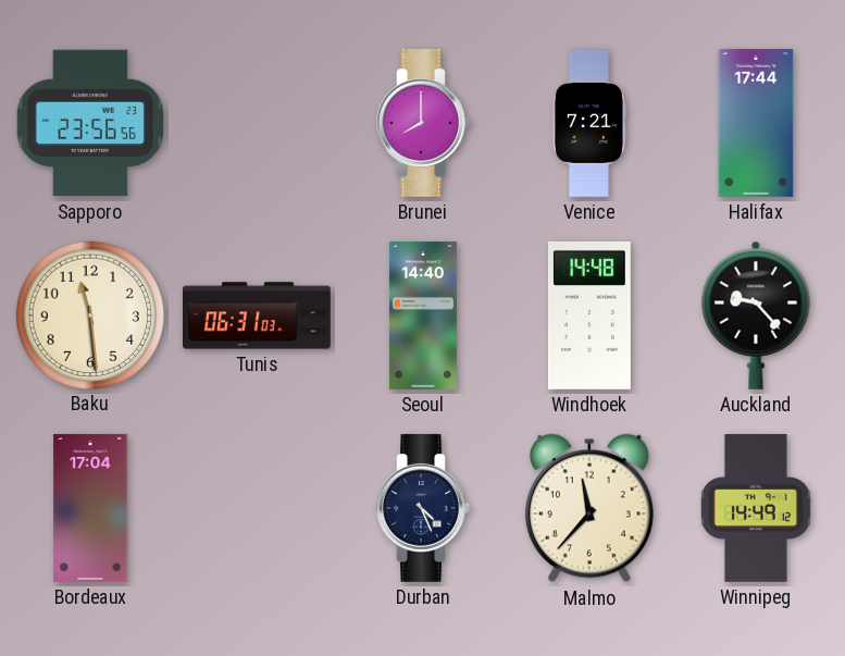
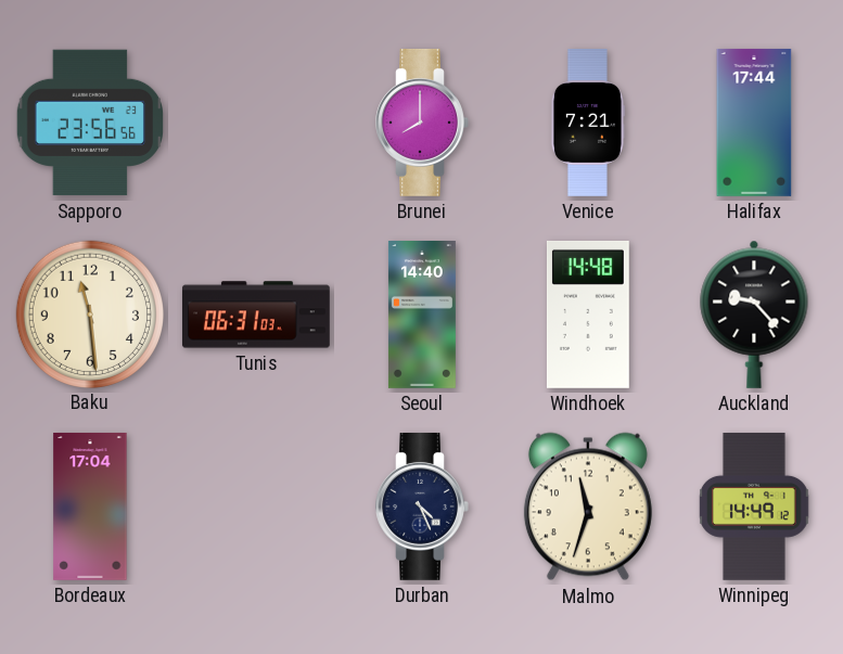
Malmo: 11:37 -> 11:33
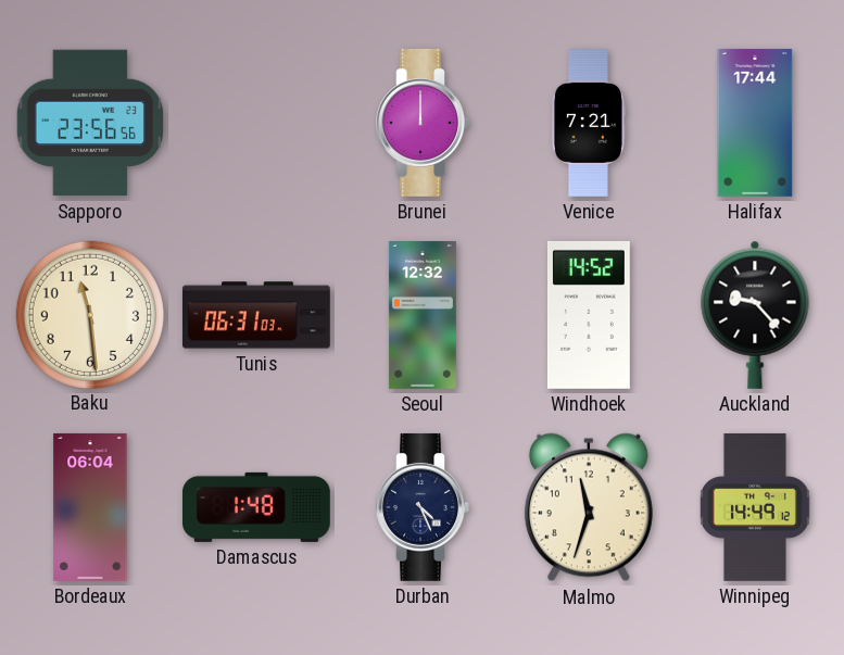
Brunei: 8:00 -> 12:00
Seoul: 14:40 -> 12:32
Windhoek: 14:48 -> 14:52
Bordeaux: 17:04 -> 06:04
Damascus: none -> 1:48
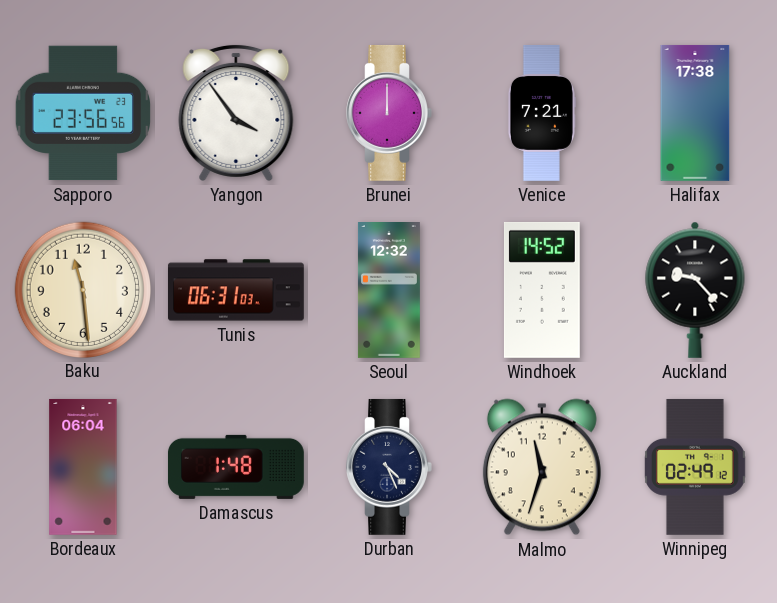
Yangon: none -> 3:54
Halifax: 17:44 -> 17:38
Winnipeg: 14:49 -> 02:49
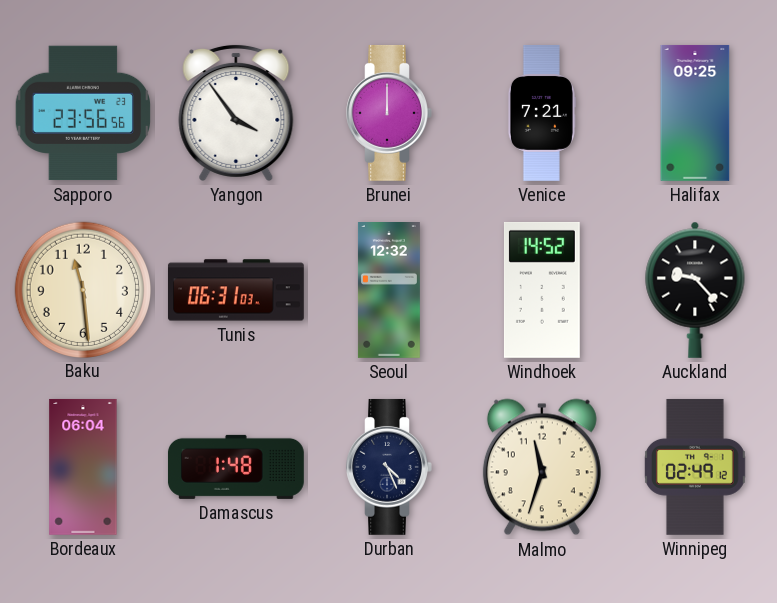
Halifax: 17:38 -> 09:25
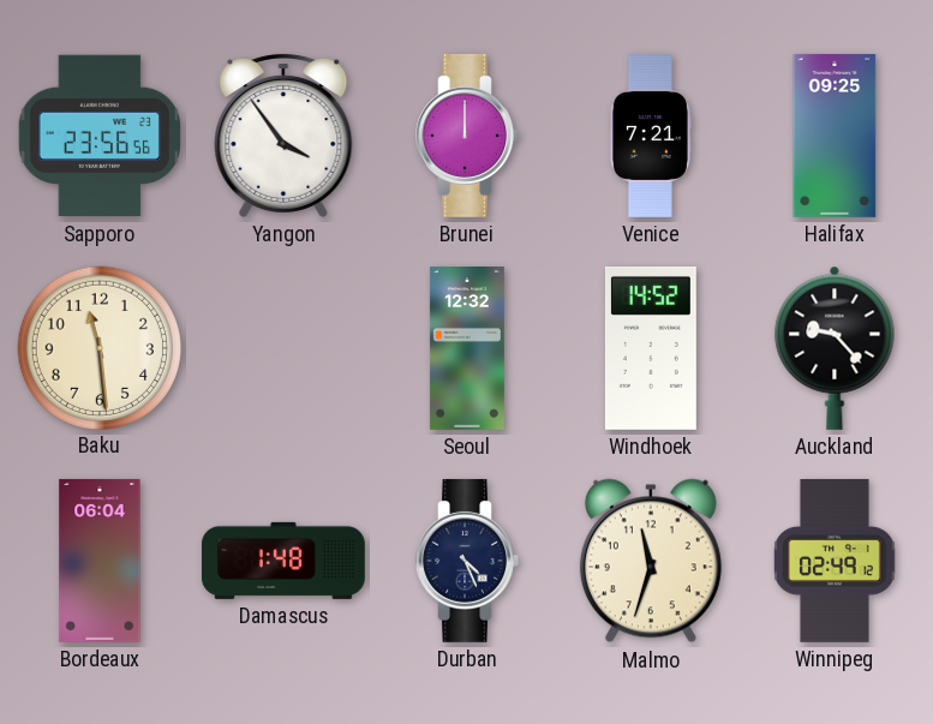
Tunis: 06:31 -> none
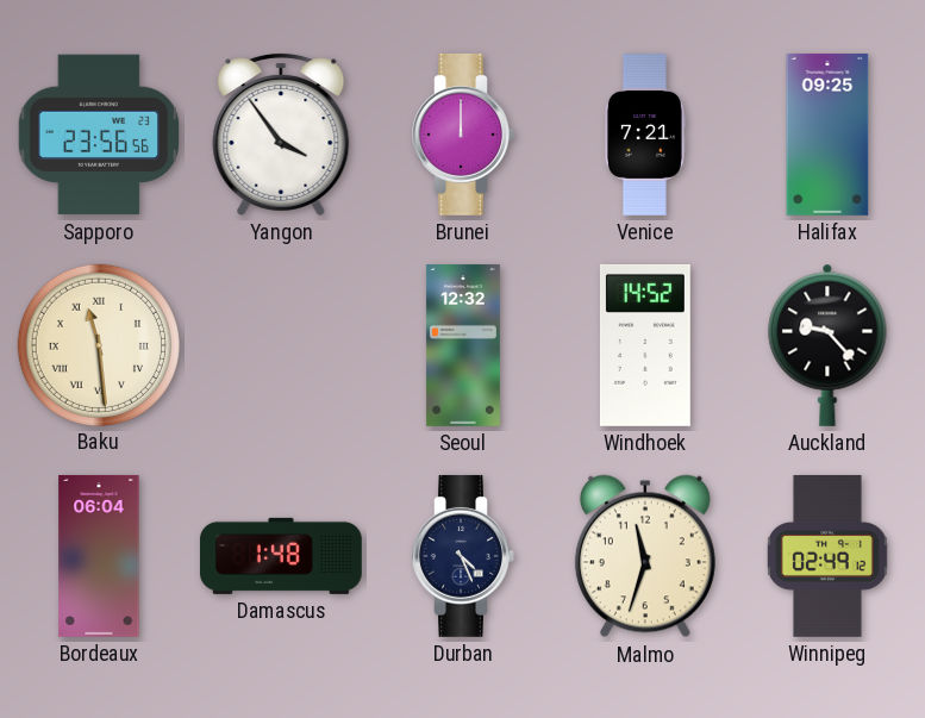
Baku numerals: Arabic -> Roman
